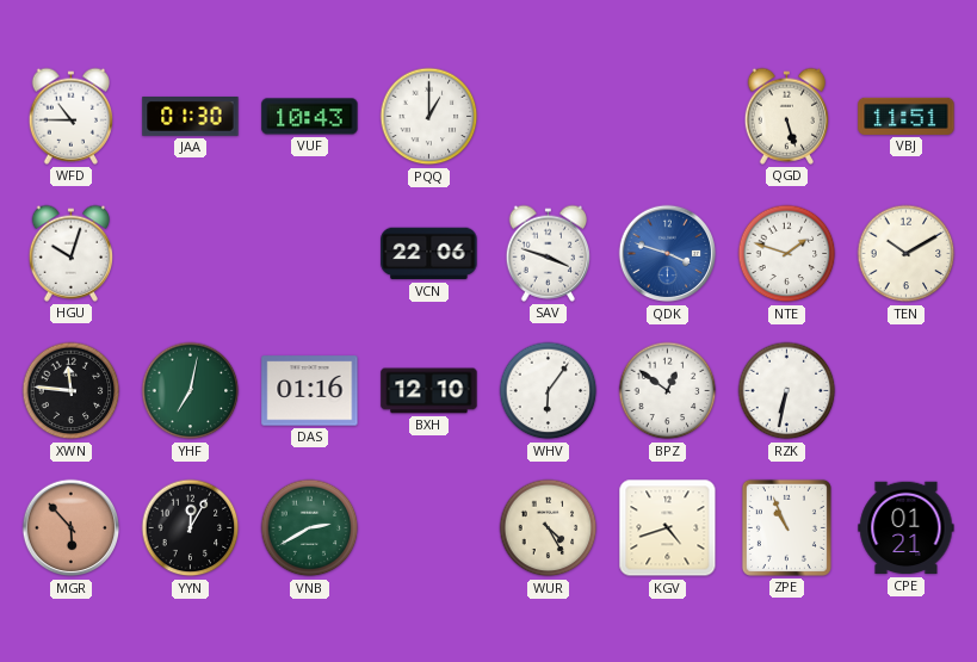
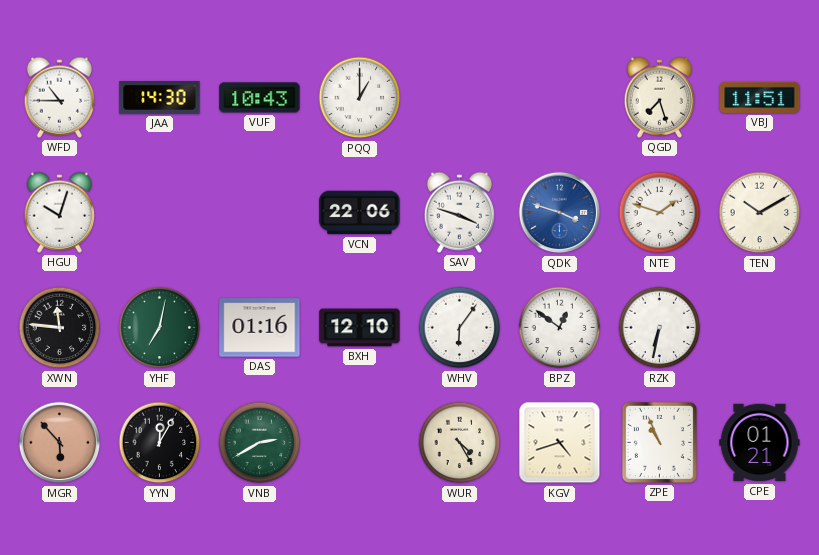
JAA: 01:30 -> 14:30
QGD: 5:27 -> 7:27
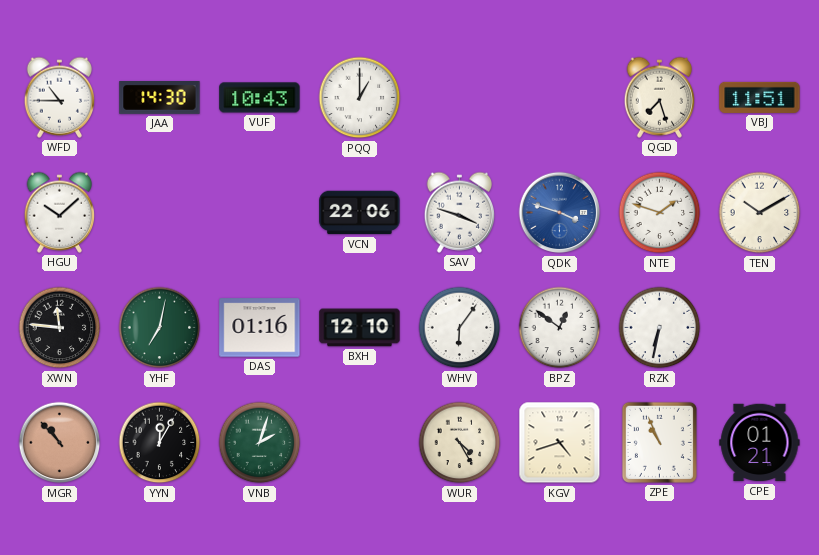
HGU: 10:03 -> 10:08
MGR: 5:53 -> 10:53
VNB: 2:40 -> 2:03
